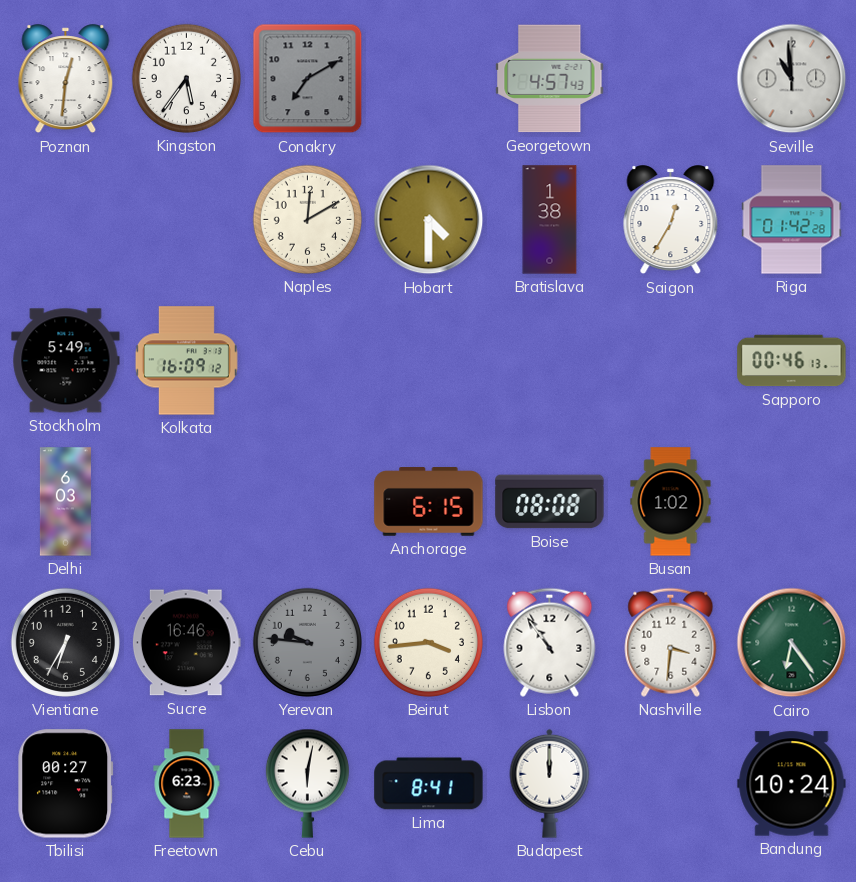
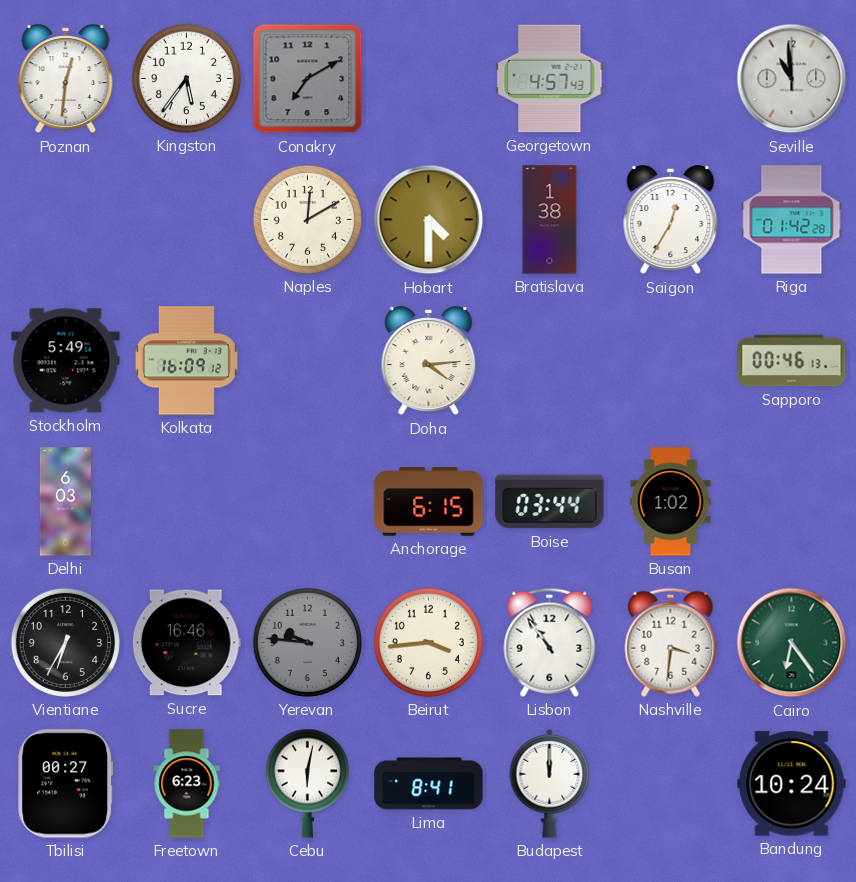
Doha: none -> 4:14
Boise: 08:08 -> 03:44
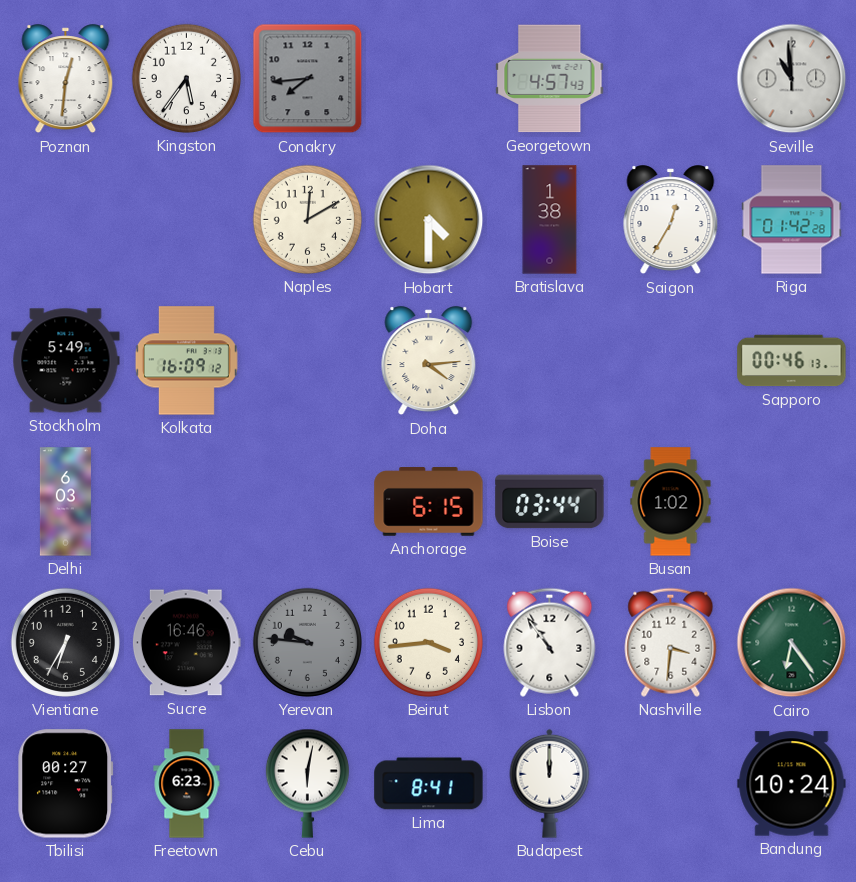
Conakry: 7:10 -> 7:44
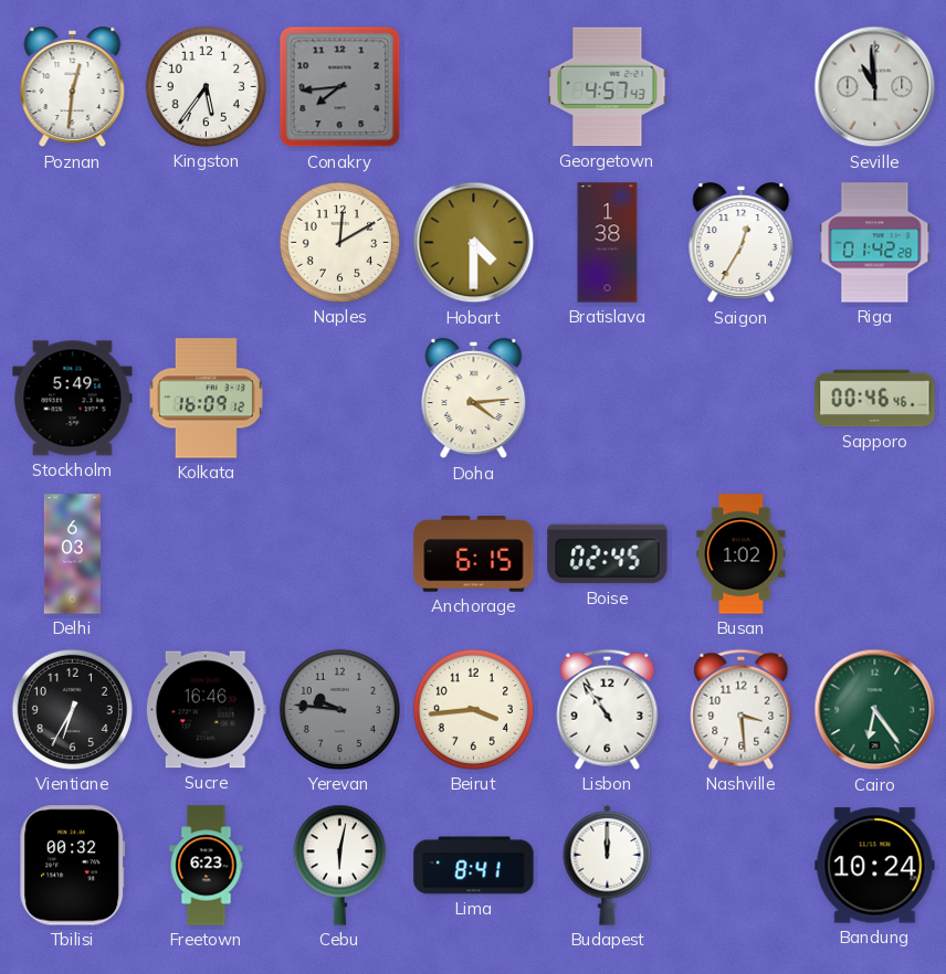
Sapporo: 00:46:13 -> 00:46:46
Boise: 03:44 -> 02:45
Nashville: 3:31 -> 3:29
Tbilisi: 00:27 -> 00:32
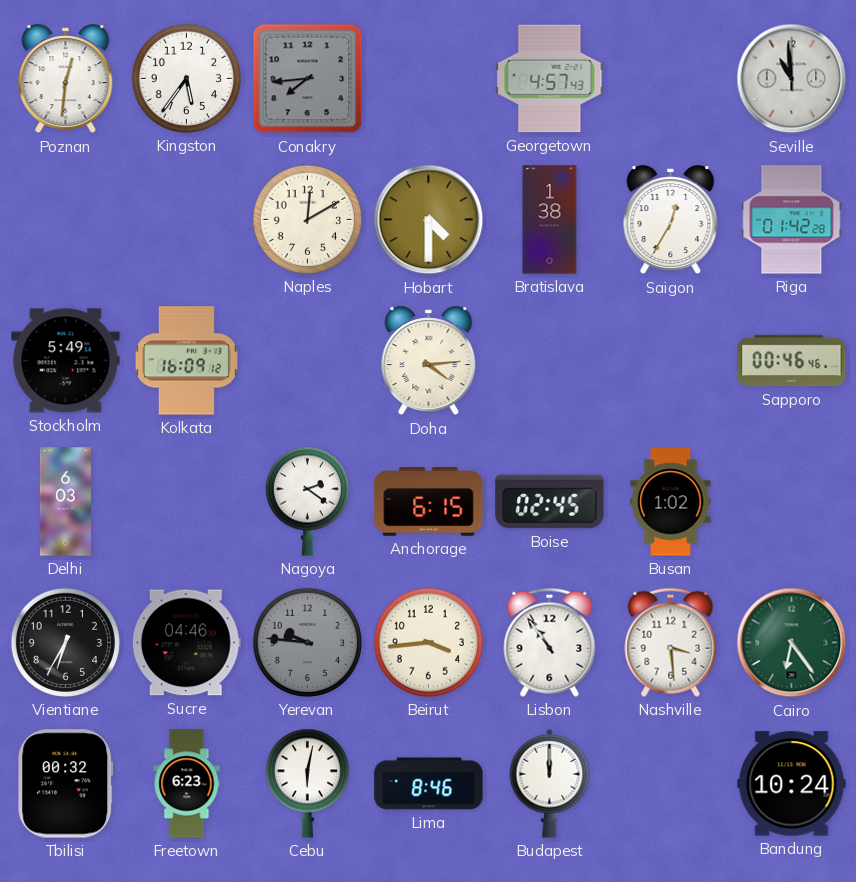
Nagoya: none -> 2:21
Sucre: 16:46 -> 04:46
Lima: 8:41 -> 8:46
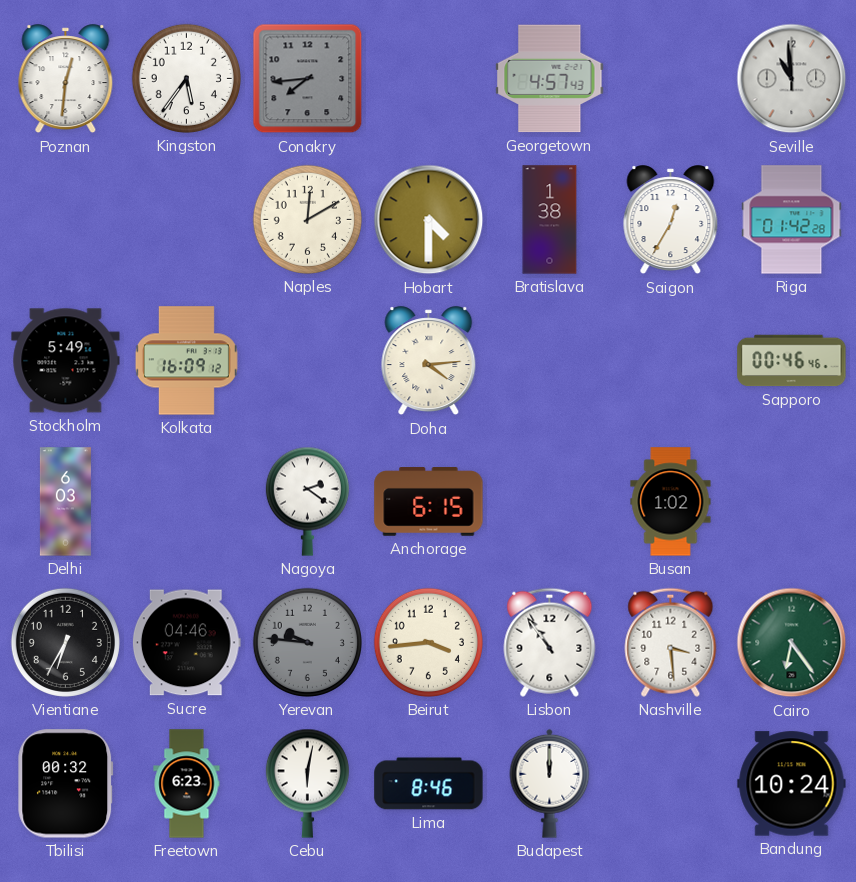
Boise: 02:45 -> none
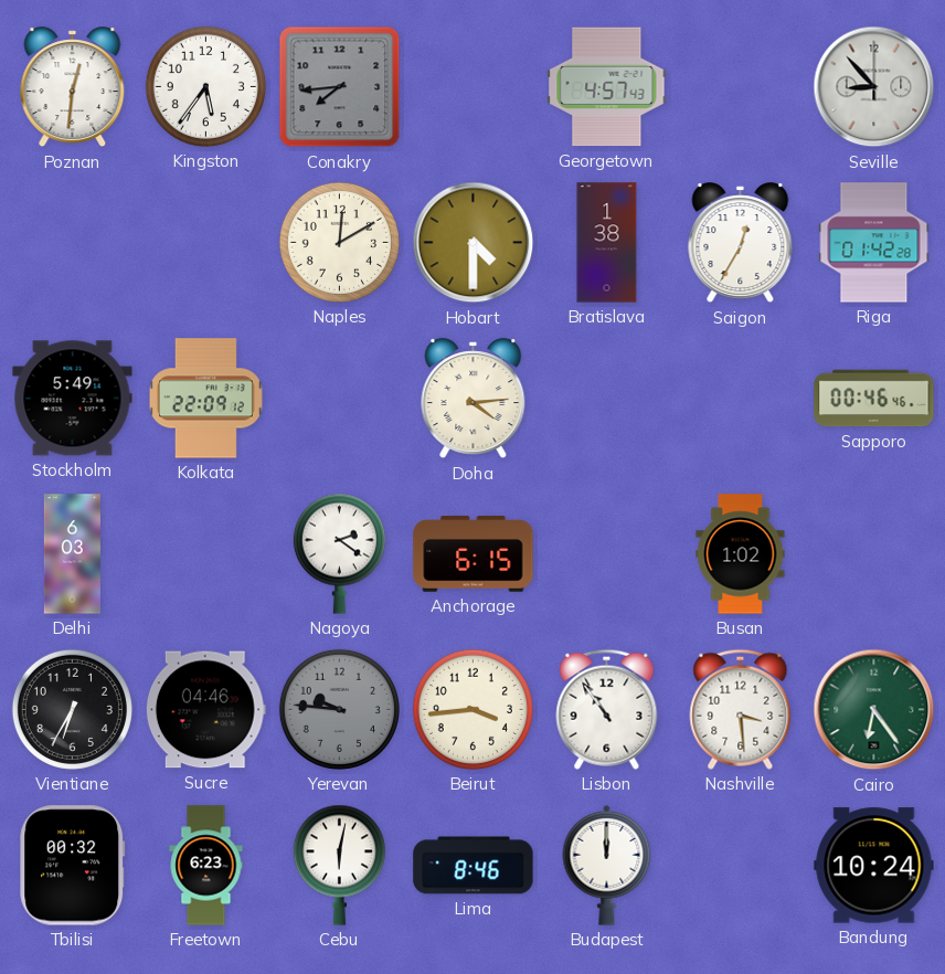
Seville: 10:59 -> 8:53
Kolkata: 16:09 -> 22:09
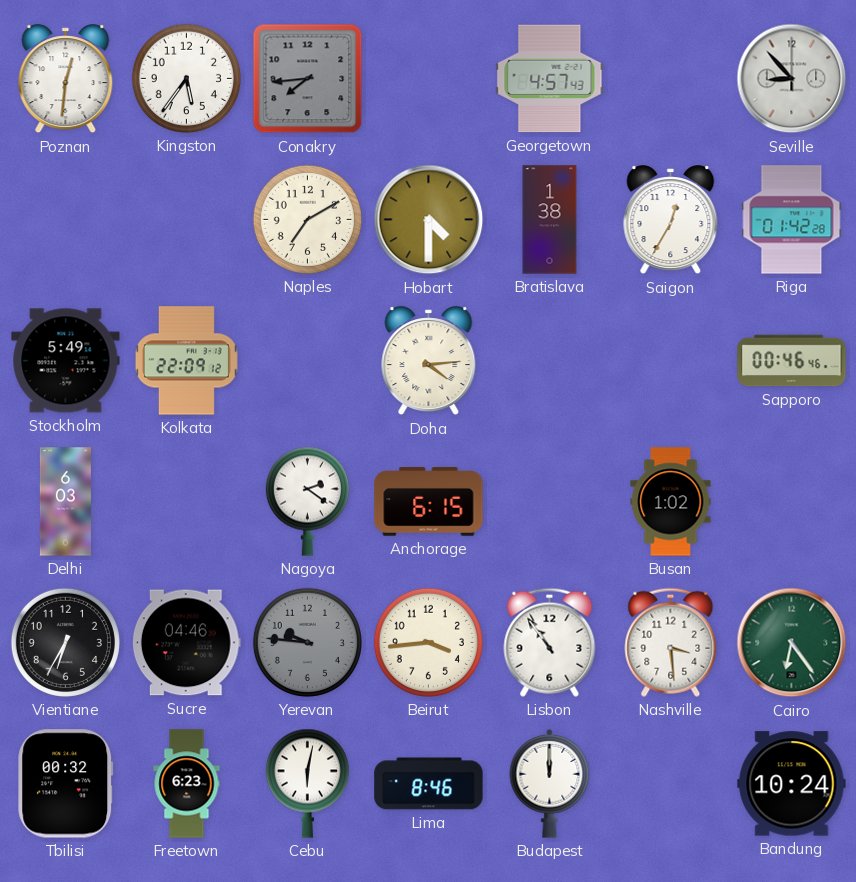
Naples: 12:10 -> 7:10
